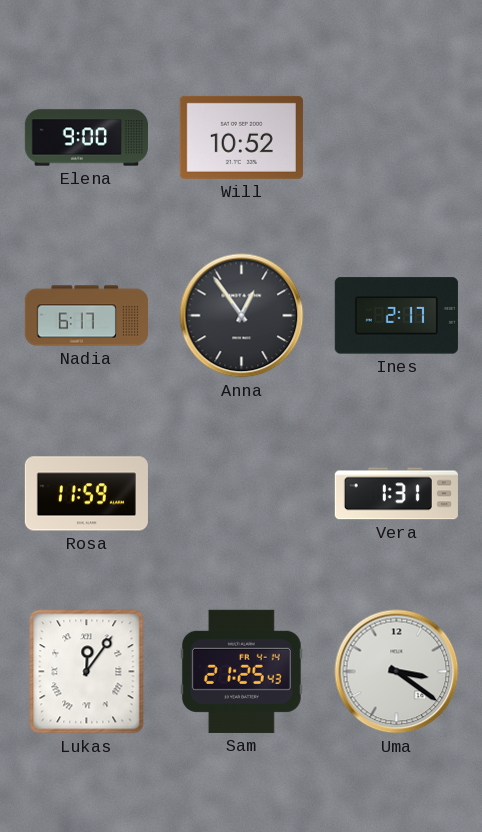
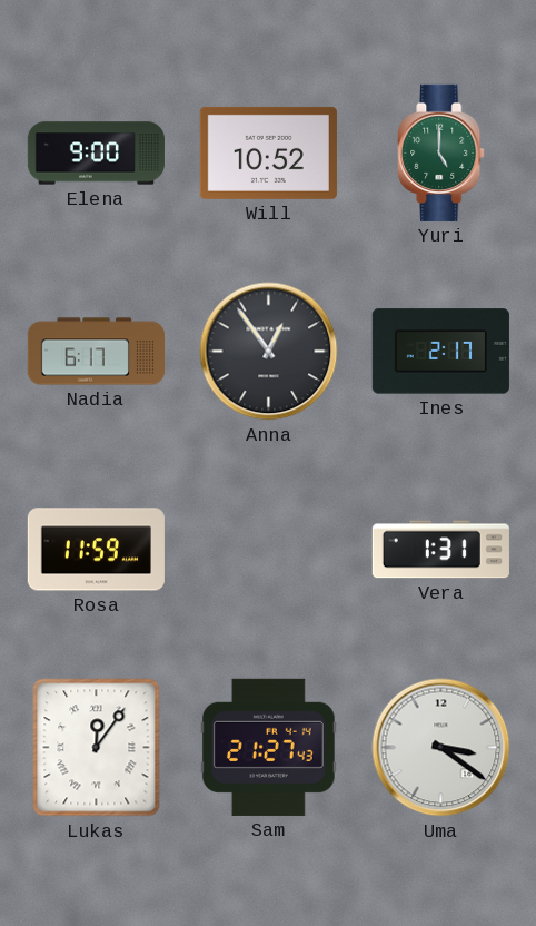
Yuri: none -> 5:00
Sam: 21:25 -> 21:27
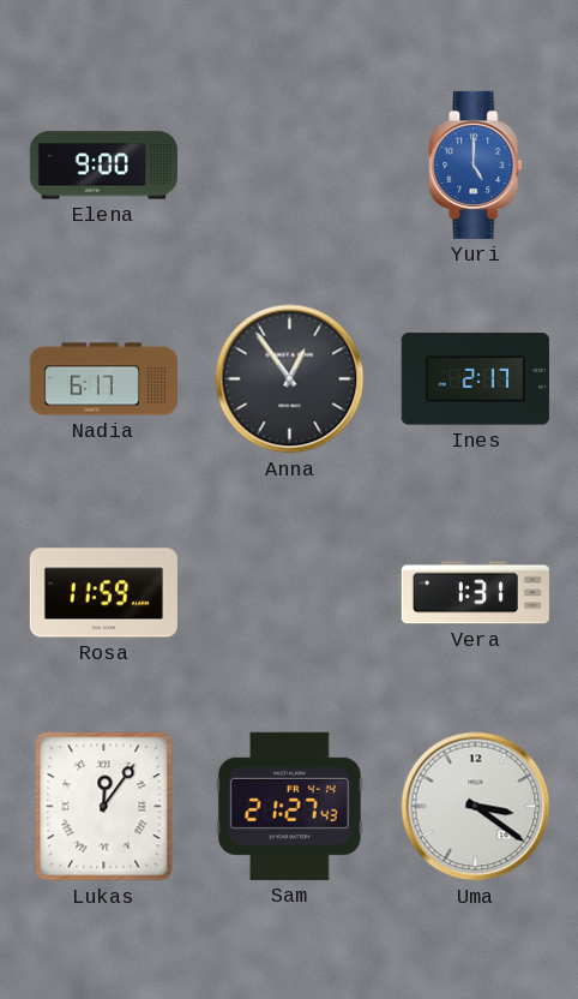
Will: 10:52 -> none
Yuri dial: green -> blue
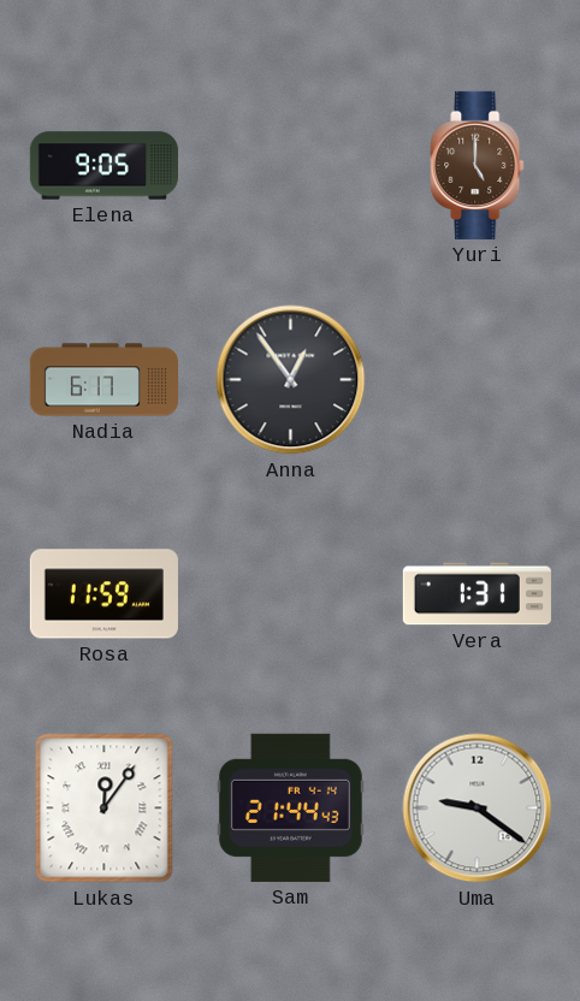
Elena: 9:00 -> 9:05
Yuri dial: blue -> brown
Ines: 2:17 -> none
Sam: 21:27 -> 21:44
Uma: 3:21 -> 9:21
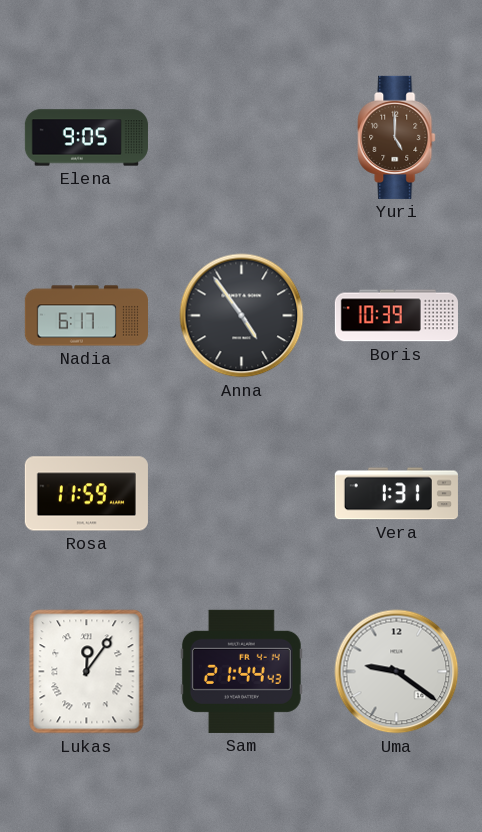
Anna: 12:54 -> 4:54
Boris: none -> 10:39
